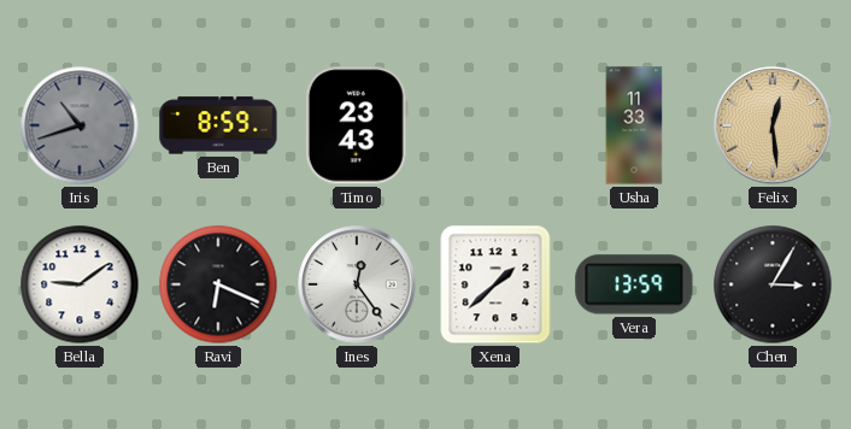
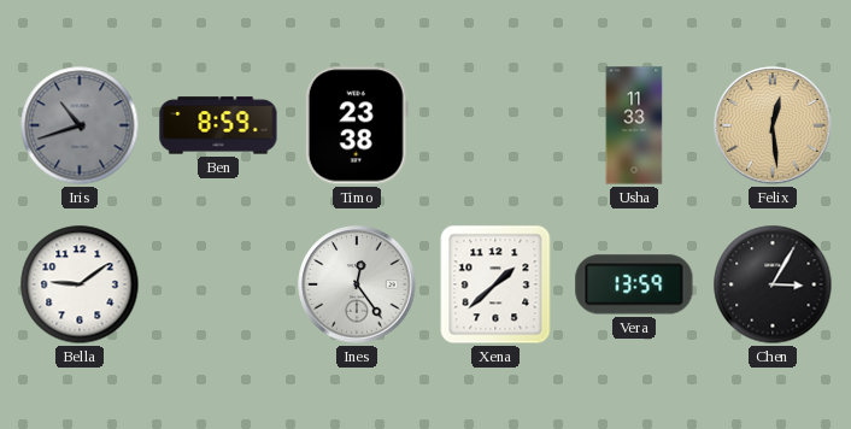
Timo: 23:43 -> 23:38
Ravi: 6:19 -> none
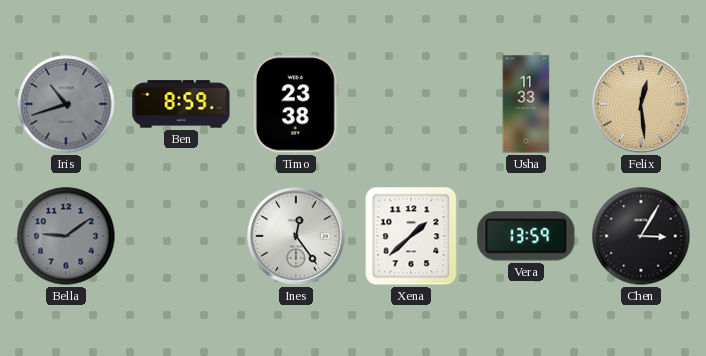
Bella dial: white -> grey
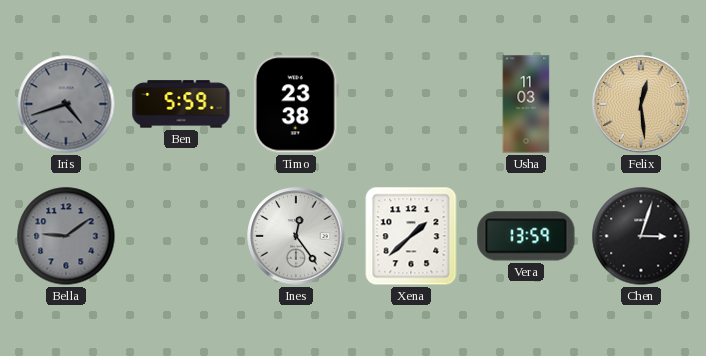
Iris: 10:42 -> 4:42
Ben: 8:59 -> 5:59
Usha: 11:33 -> 11:03
Chen: 3:05 -> 3:03
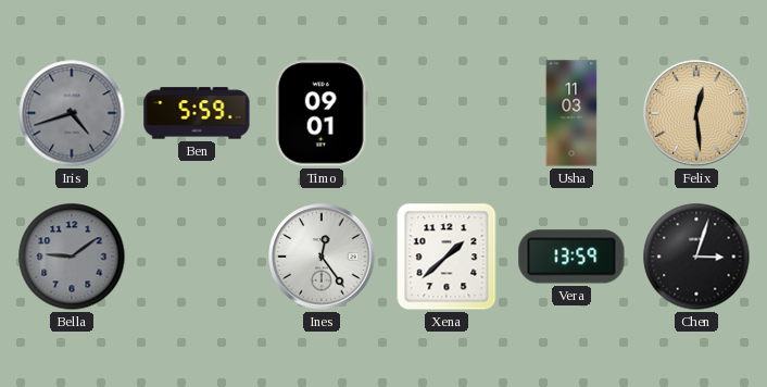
Timo: 23:38 -> 09:01
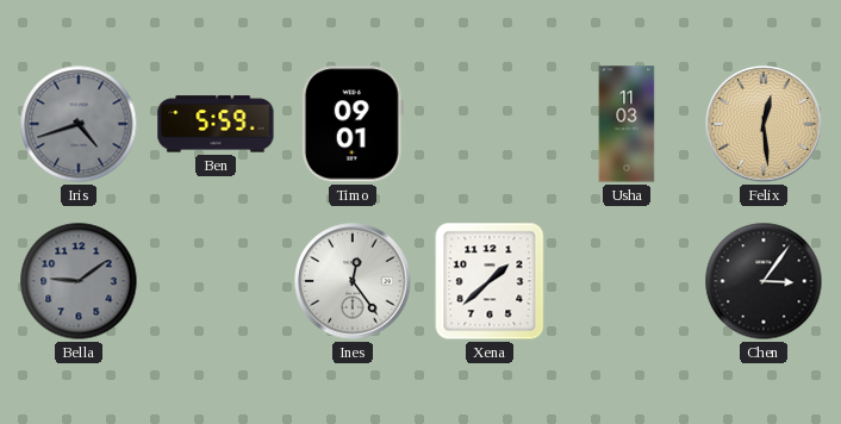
Vera: 13:59 -> none
Chen: 3:03 -> 3:06
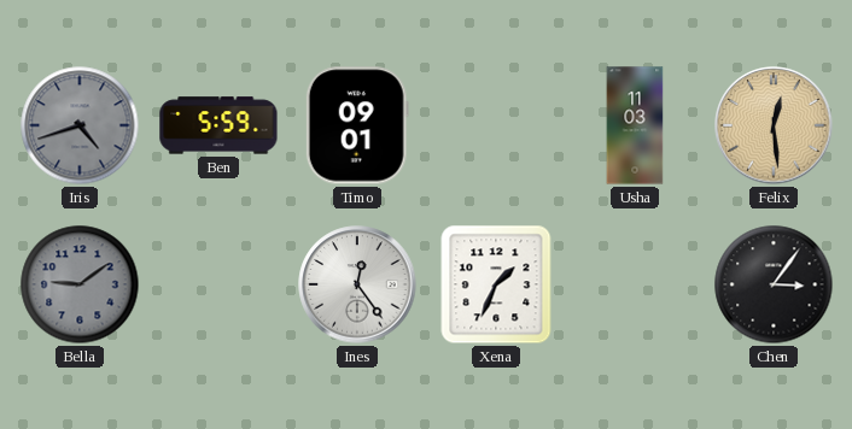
Xena: 1:38 -> 1:34
